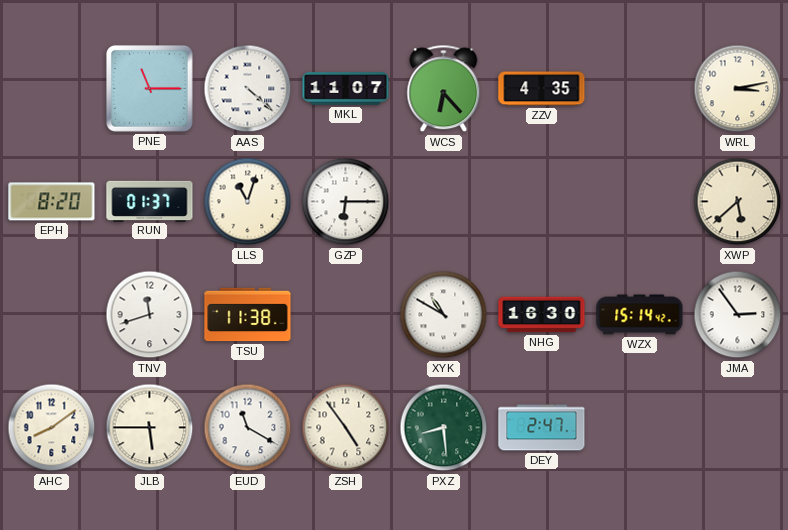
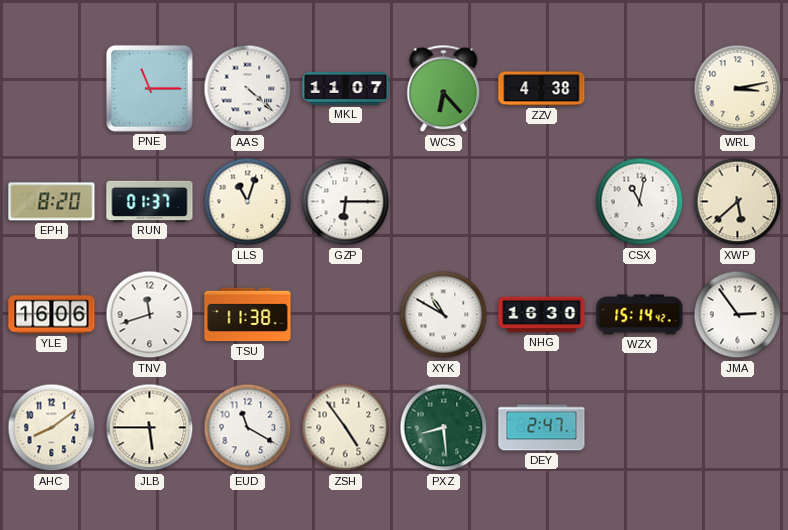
ZZV: 4:35 -> 4:38
CSX: none -> 11:02
YLE: none -> 16:06
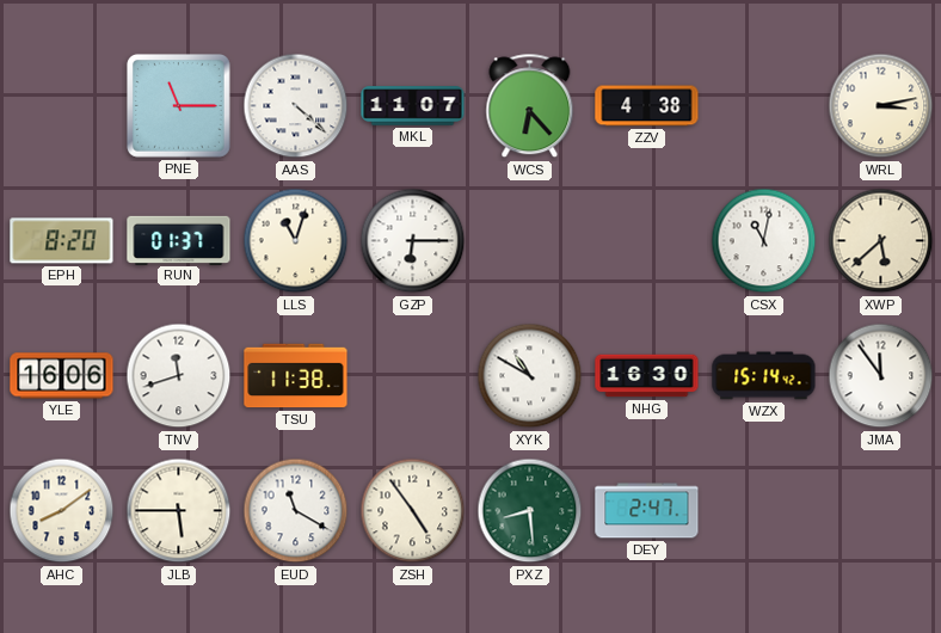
JMA: 2:54 -> 11:54
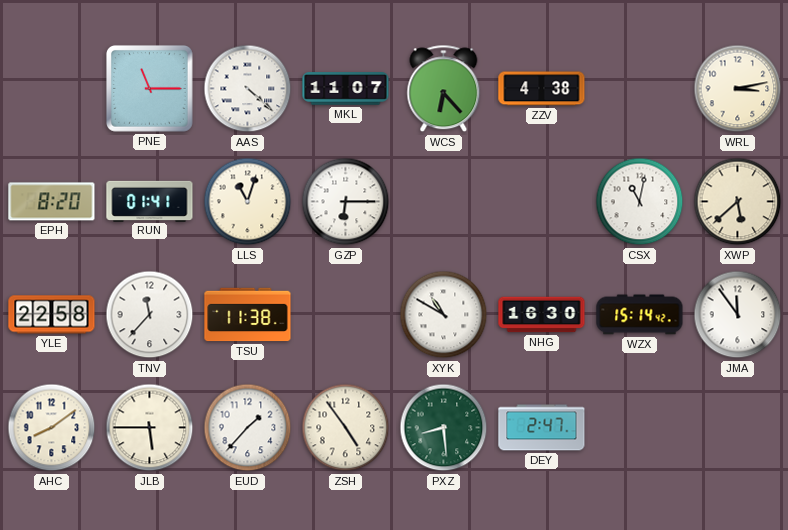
RUN: 01:37 -> 01:41
YLE: 16:06 -> 22:58
TNV: 11:42 -> 11:37
EUD: 11:20 -> 1:37
